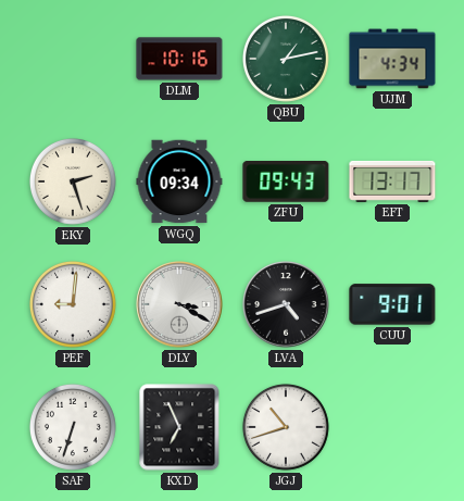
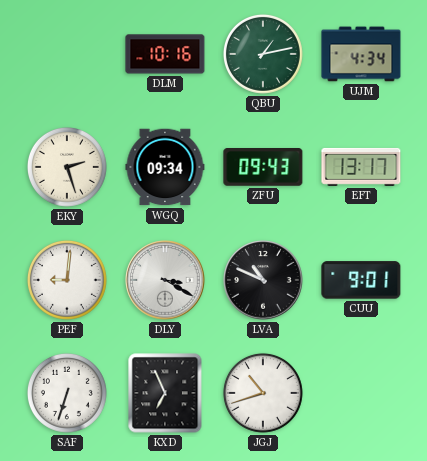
LVA: 4:42 -> 10:49
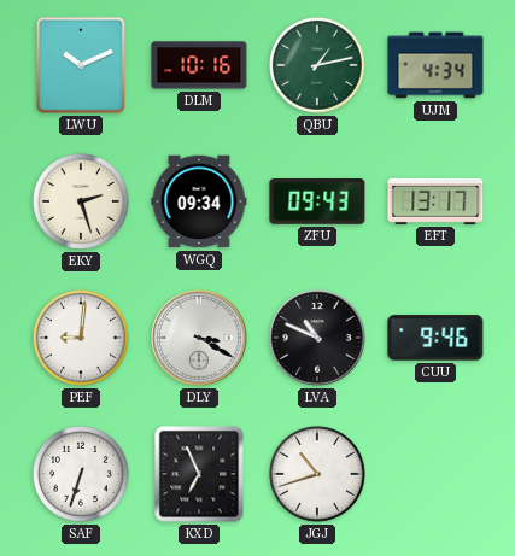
LWU: none -> 10:11
CUU: 9:01 -> 9:46
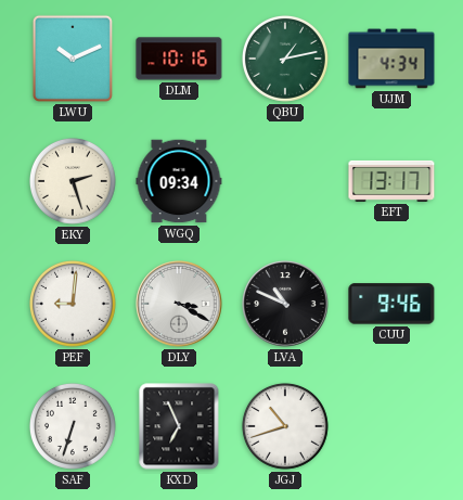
ZFU: 09:43 -> none
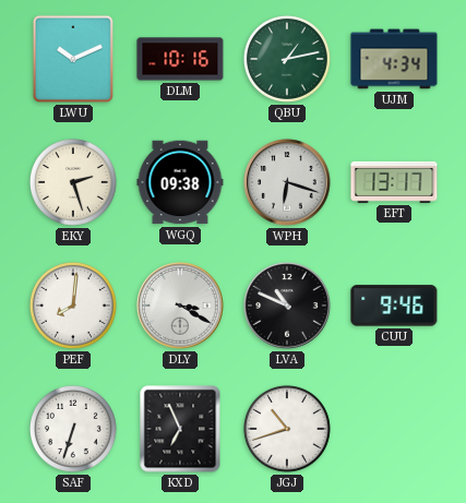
WGQ: 09:34 -> 09:38
WPH: none -> 6:18
PEF: 9:01 -> 8:01
